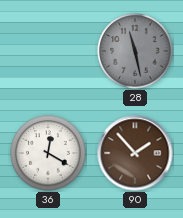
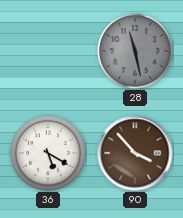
36: 12:20 -> 5:20
90: 1:53 -> 3:53
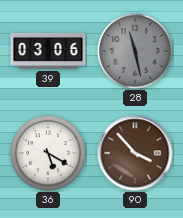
39: none -> 03:06
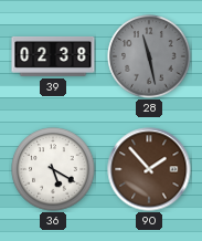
39: 03:06 -> 02:38
90: 3:53 -> 1:53
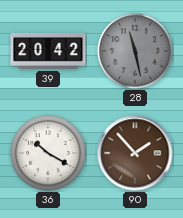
39: 02:38 -> 20:42
36: 5:20 -> 10:20
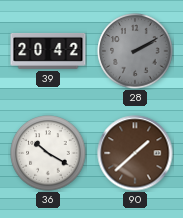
28: 11:28 -> 2:10
90: 1:53 -> 1:38
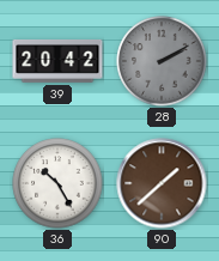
36: 10:20 -> 10:25
